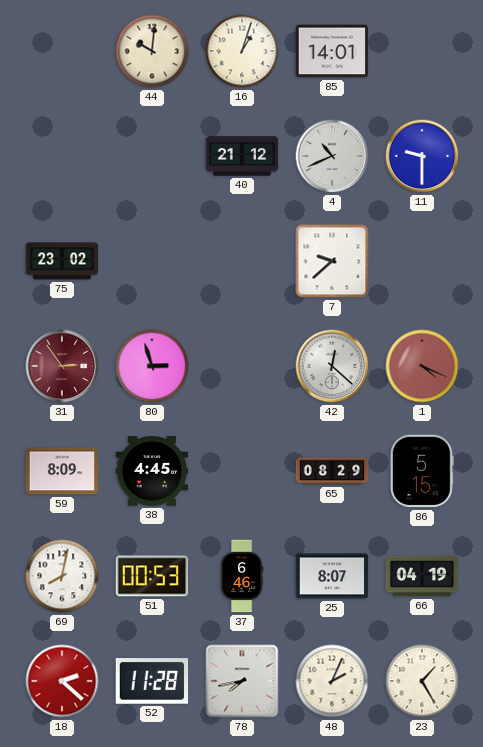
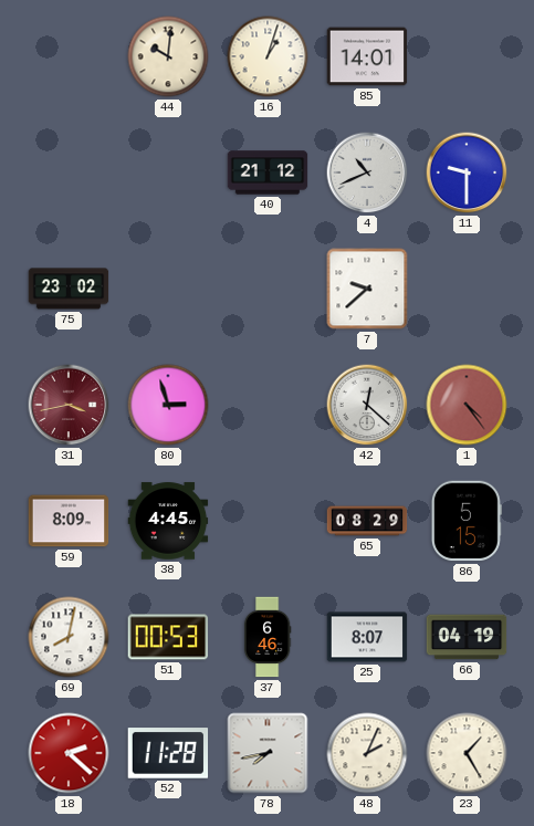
31: 2:54 -> 3:43
1: 4:19 -> 4:24
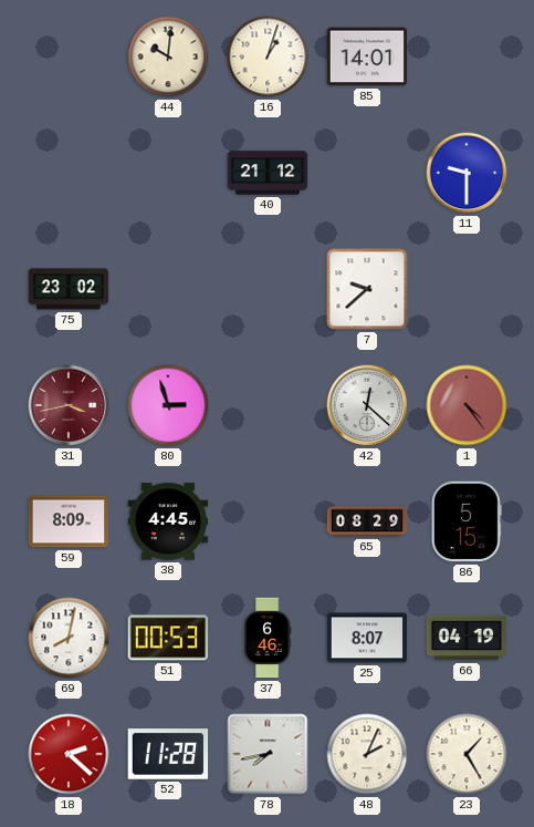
4: 10:41 -> none
